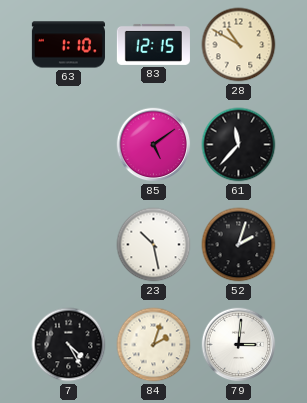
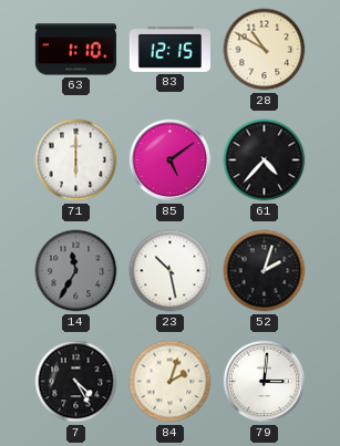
71: none -> 6:00
61: 11:37 -> 4:37
14: none -> 11:35
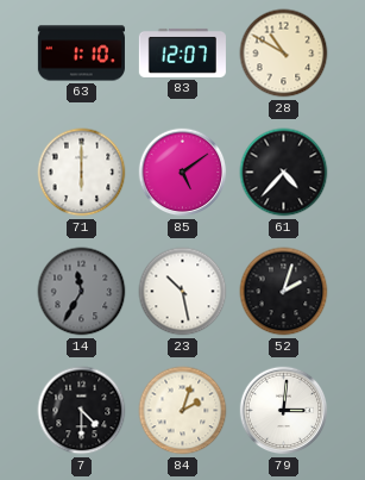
83: 12:15 -> 12:07
7: 4:25 -> 4:30
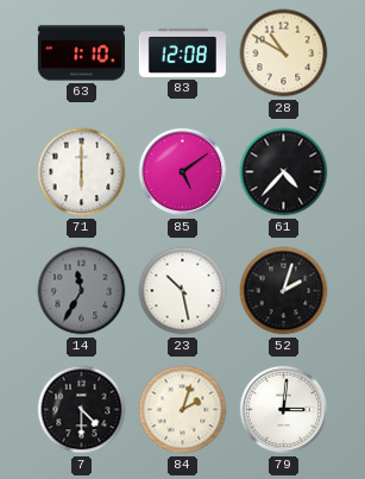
83: 12:07 -> 12:08
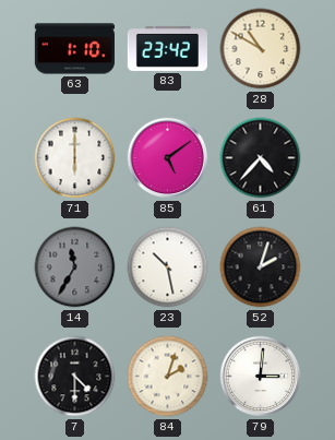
83: 12:08 -> 23:42
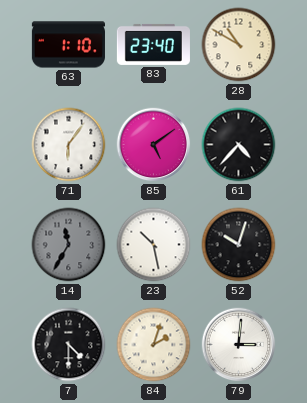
83: 23:42 -> 23:40
71: 6:00 -> 6:06
52: 2:03 -> 10:03
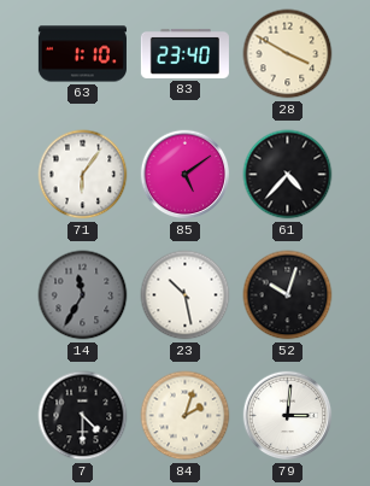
28: 10:50 -> 3:50
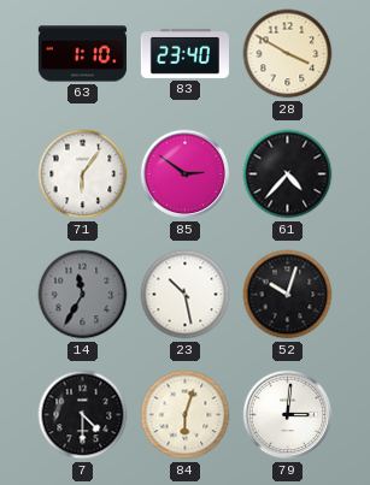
85: 5:09 -> 2:51
84: 2:03 -> 6:03
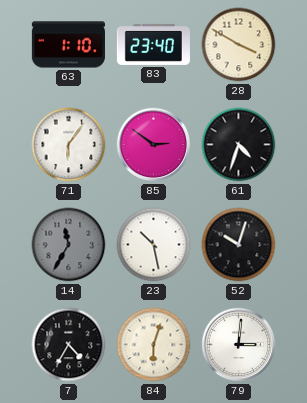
61: 4:37 -> 4:33
7: 4:30 -> 4:35
